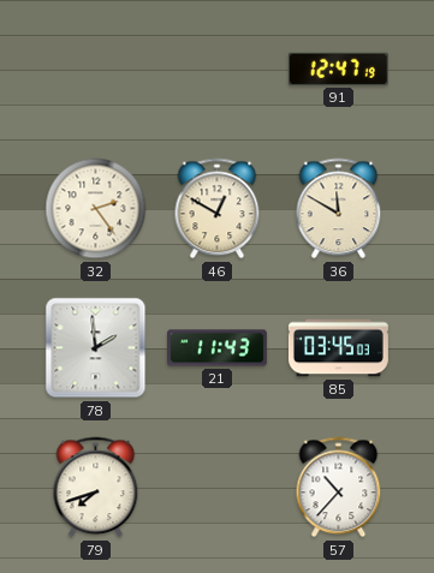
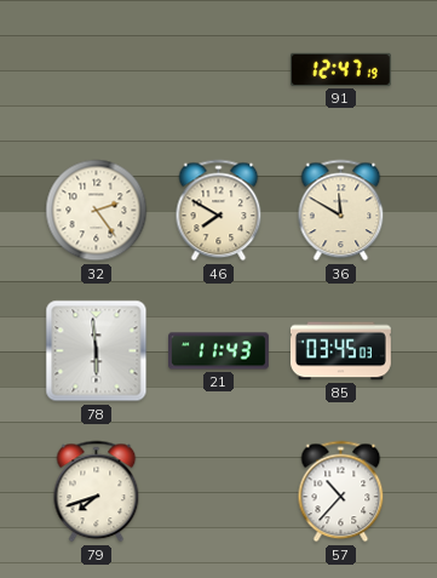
46: 12:50 -> 7:50
78: 1:59 -> 5:59
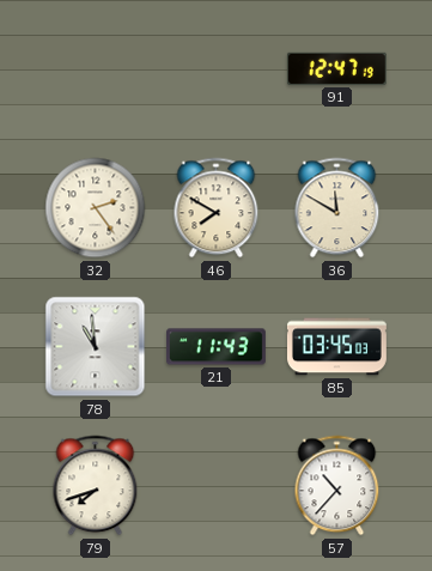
78: 5:59 -> 10:59
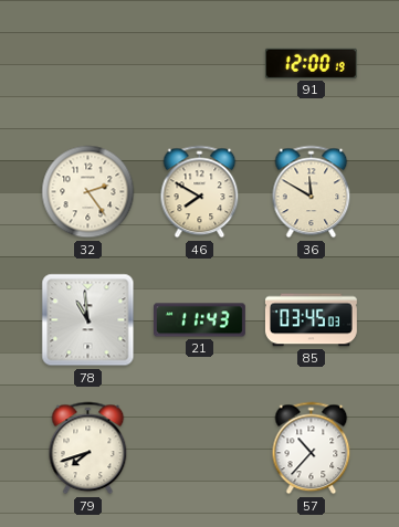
91: 12:47 -> 12:00
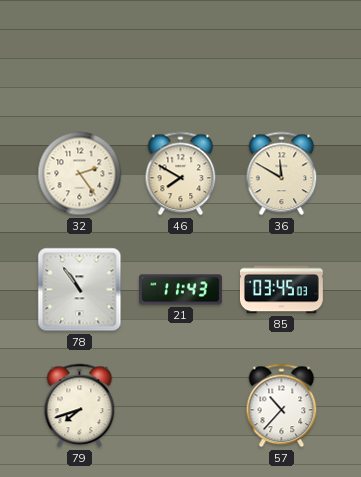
91: 12:00 -> none
78: 10:59 -> 10:54
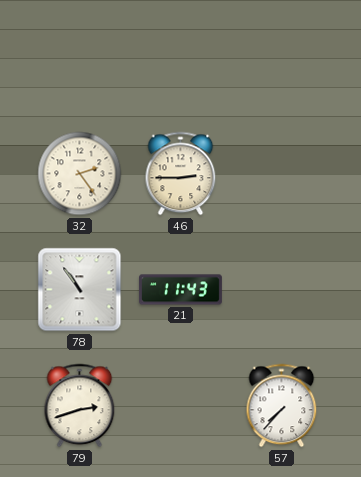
46: 7:50 -> 2:45
36: 11:50 -> none
85: 03:45 -> none
79: 7:42 -> 2:42
57: 10:37 -> 7:37
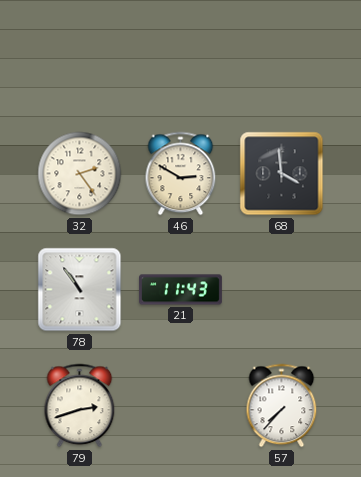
46: 2:45 -> 2:50
68: none -> 3:59
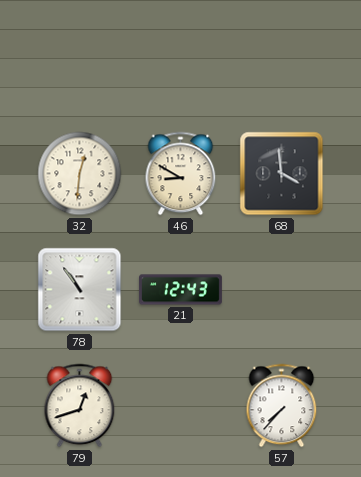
32: 2:24 -> 12:31
46: 2:50 -> 8:50
21: 11:43 -> 12:43
79: 2:42 -> 12:42
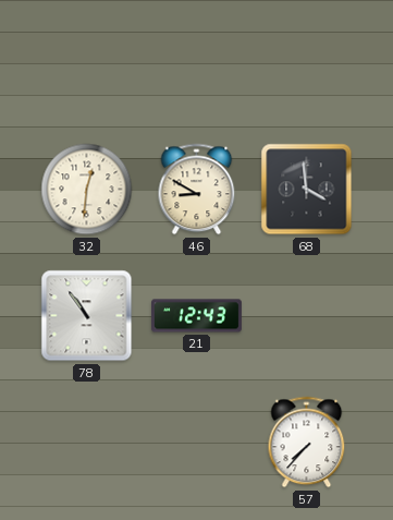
79: 12:42 -> none
